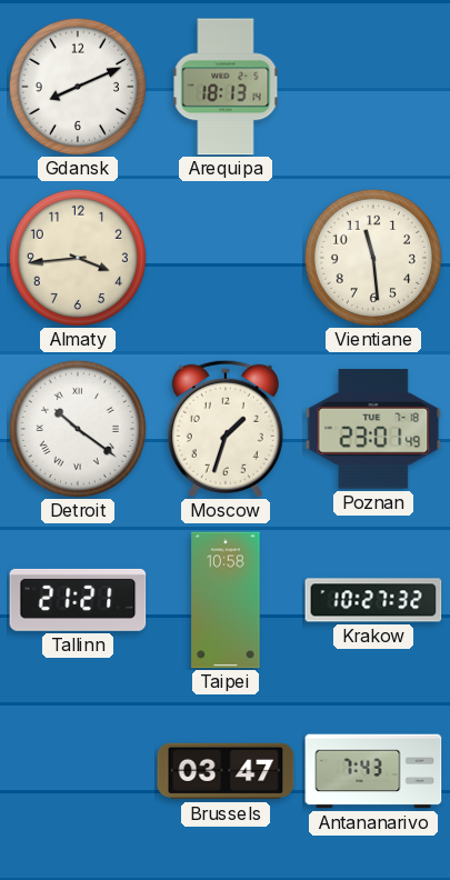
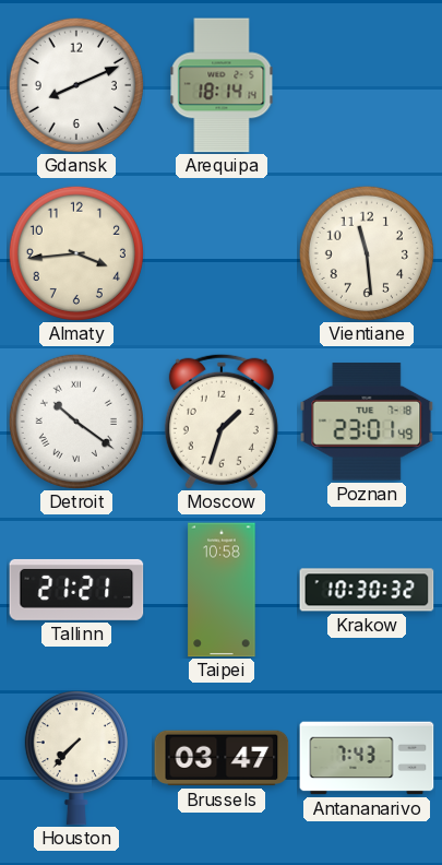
Arequipa: 18:13 -> 18:14
Krakow: 10:27 -> 10:30
Houston: none -> 7:37
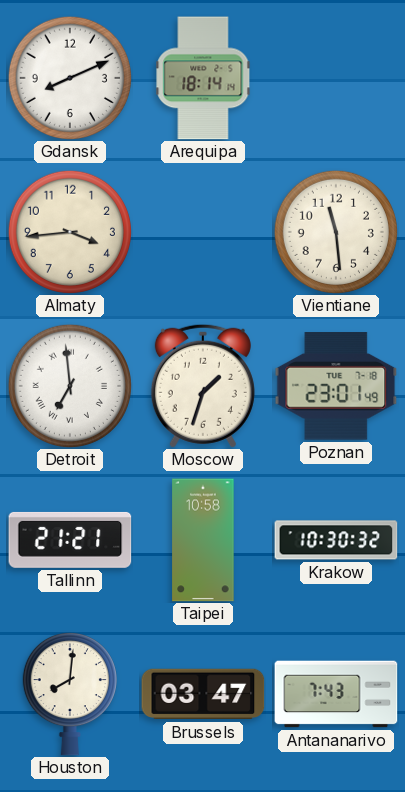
Detroit: 10:21 -> 6:59
Houston: 7:37 -> 8:01
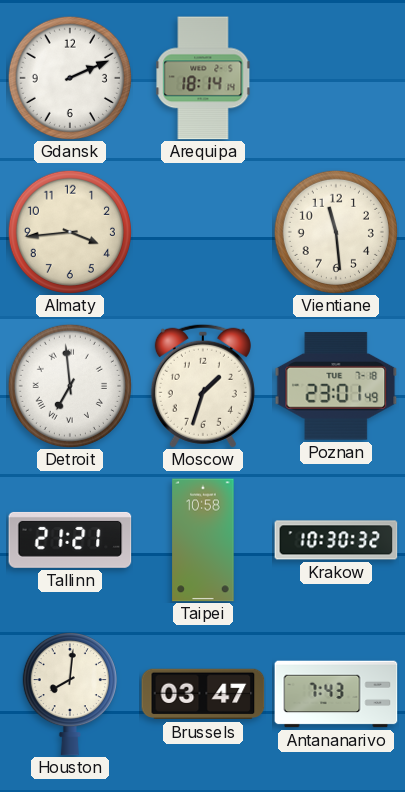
Gdansk: 8:11 -> 2:11
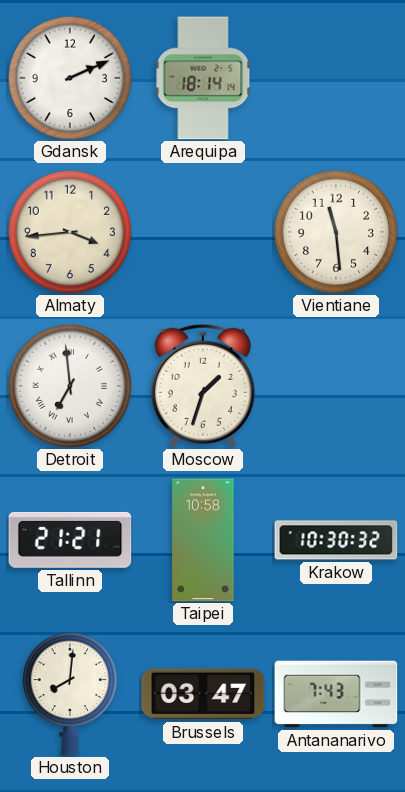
Poznan: 23:01 -> none
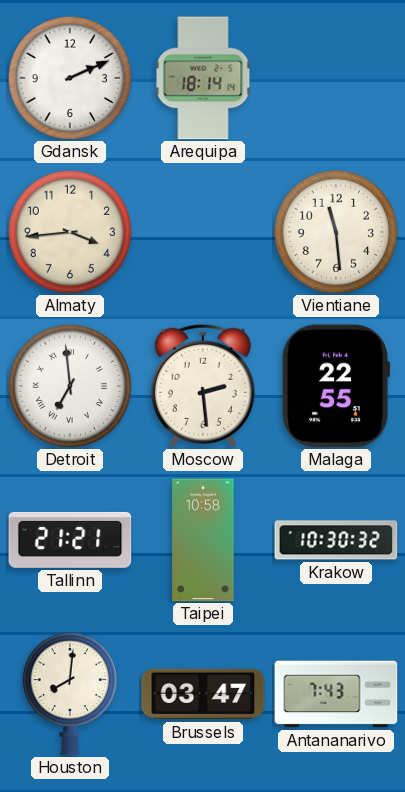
Moscow: 1:33 -> 2:29
Malaga: none -> 22:55
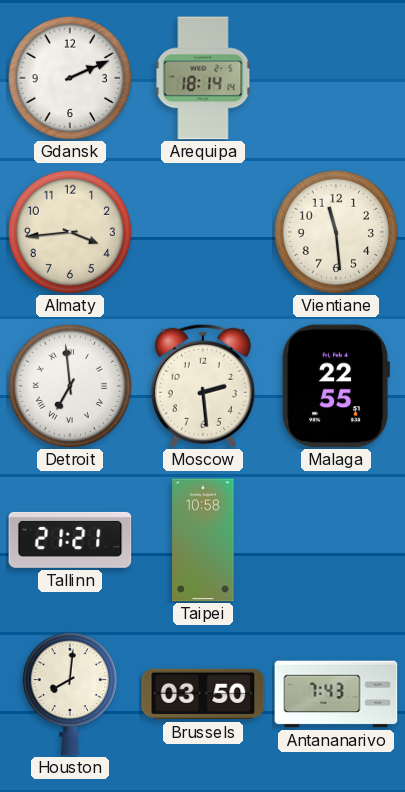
Krakow: 10:30 -> none
Brussels: 03:47 -> 03:50
